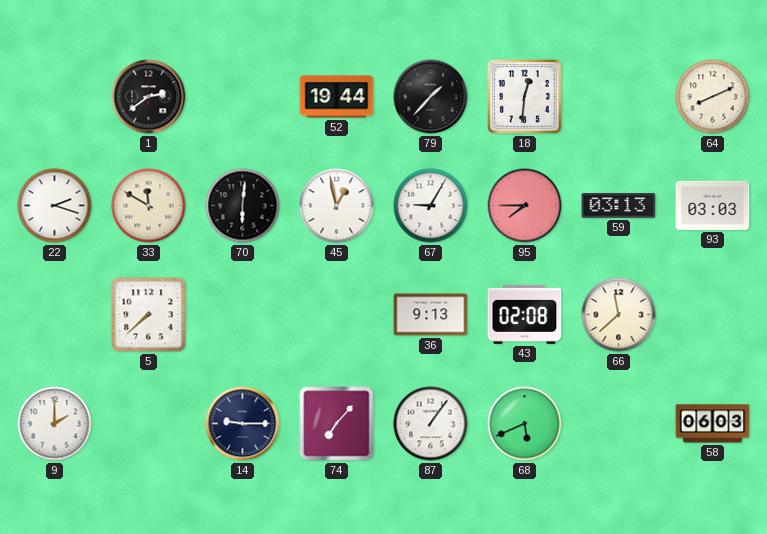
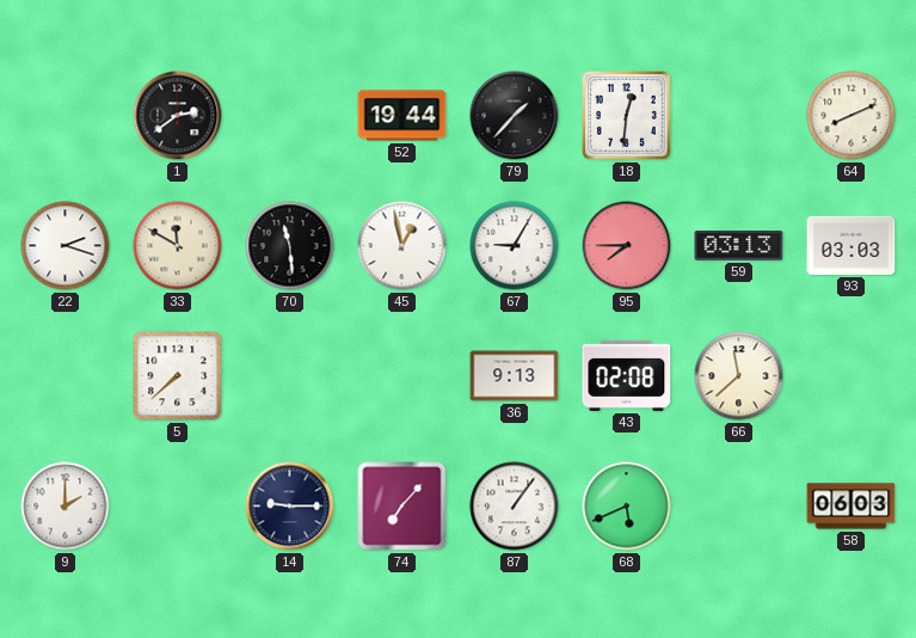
70: 6:01 -> 11:29
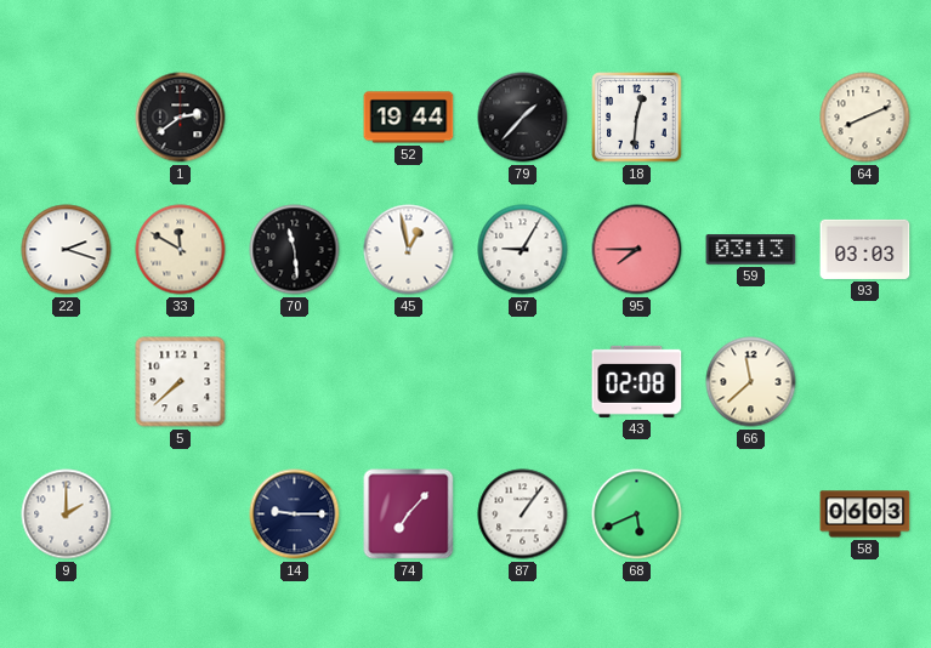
36: 9:13 -> none
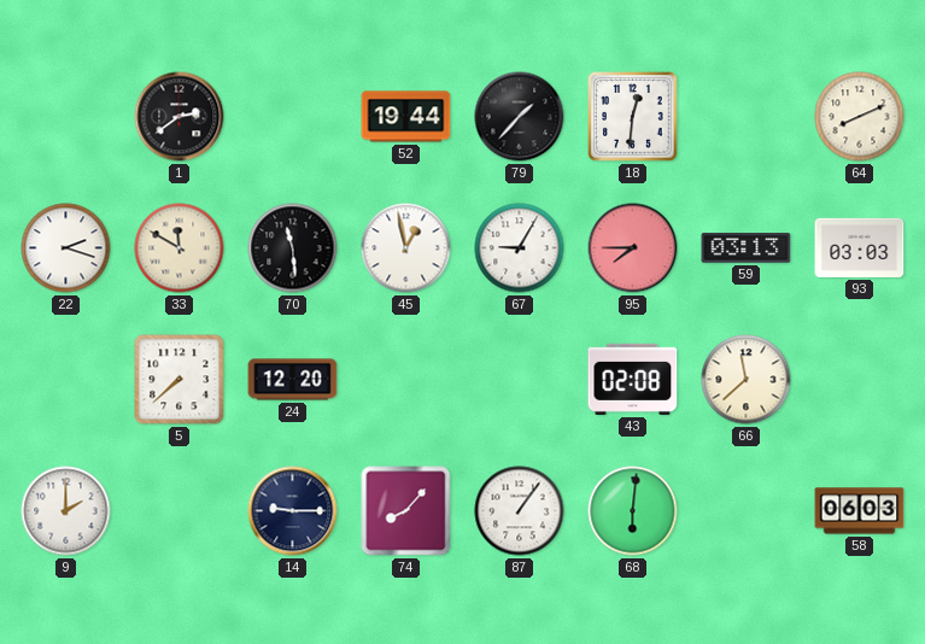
24: none -> 12:20
74: 7:07 -> 8:07
68: 5:41 -> 6:01
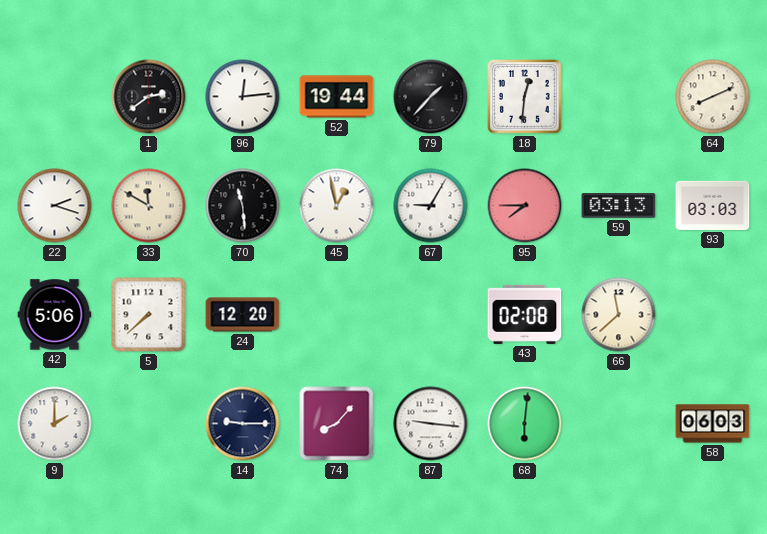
96: none -> 12:14
42: none -> 5:06
87: 1:06 -> 9:16
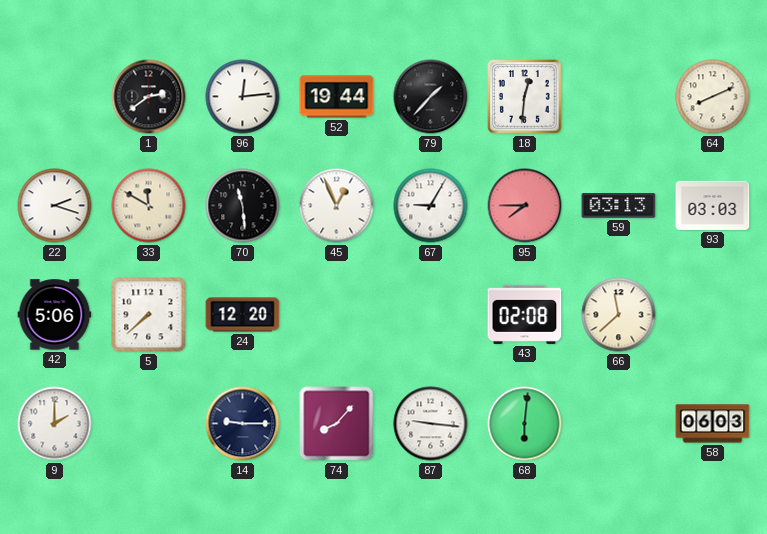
45: 12:58 -> 12:56
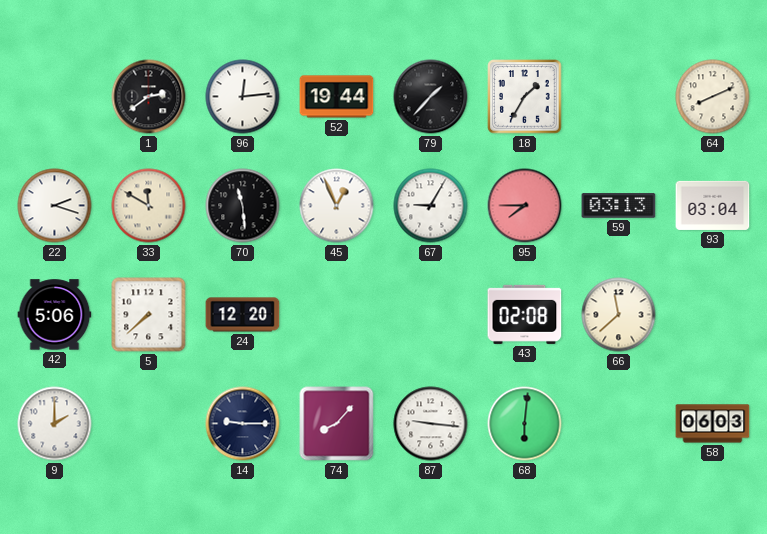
18: 12:31 -> 1:35
93: 03:03 -> 03:04
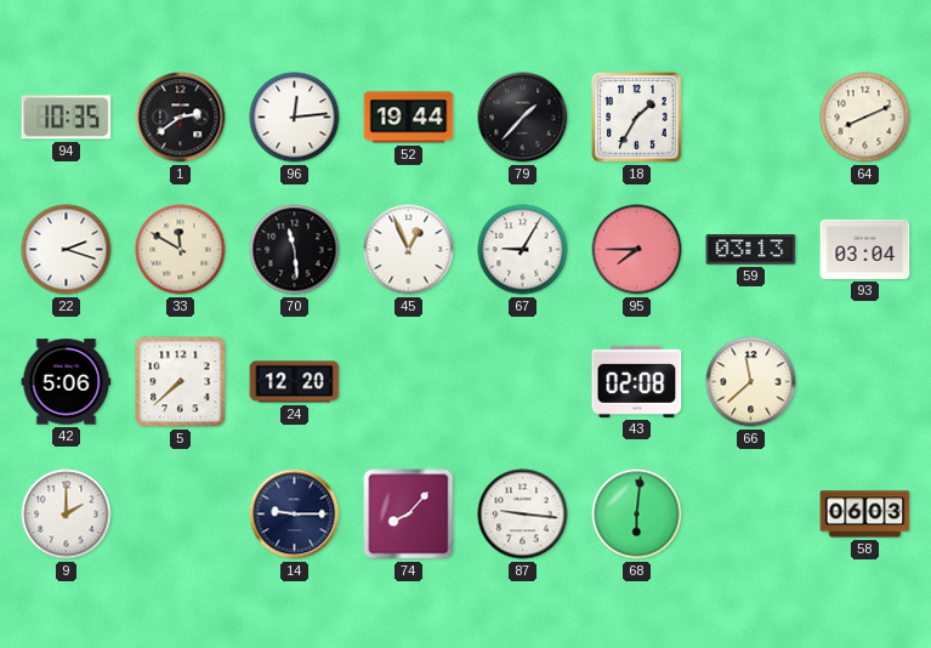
94: none -> 10:35
